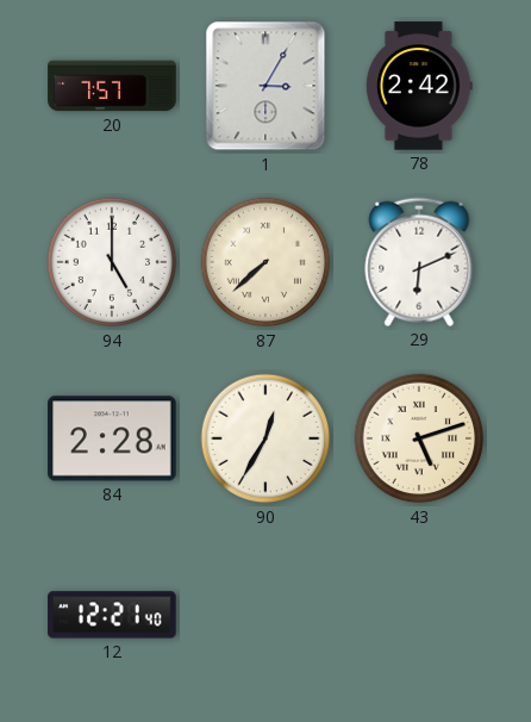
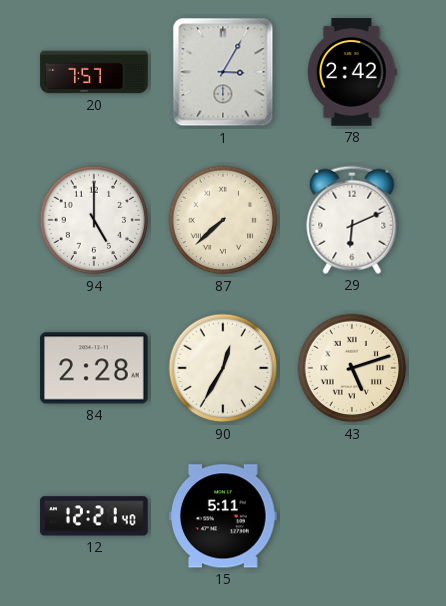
15: none -> 5:11
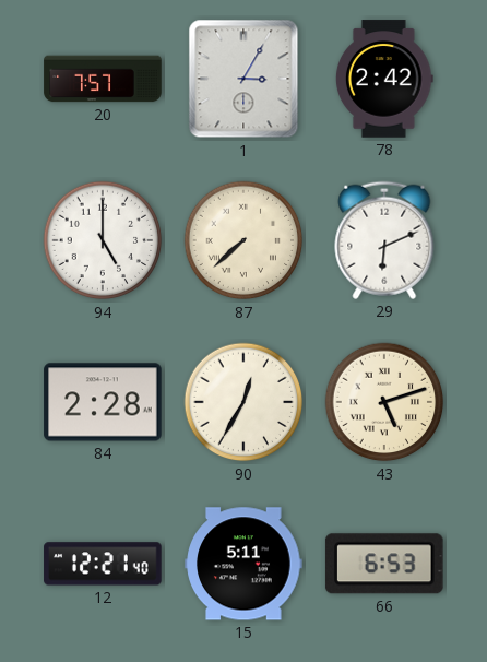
66: none -> 6:53
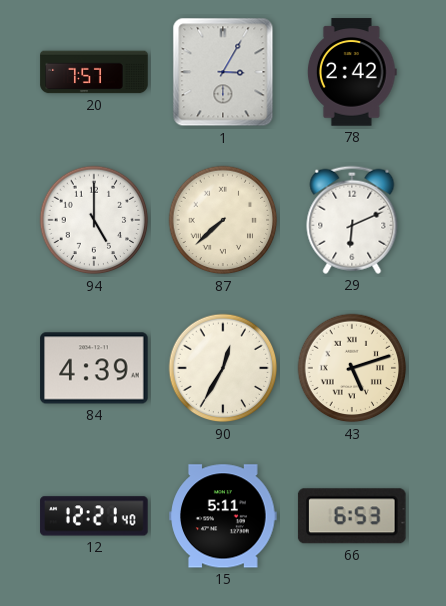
84: 2:28 -> 4:39
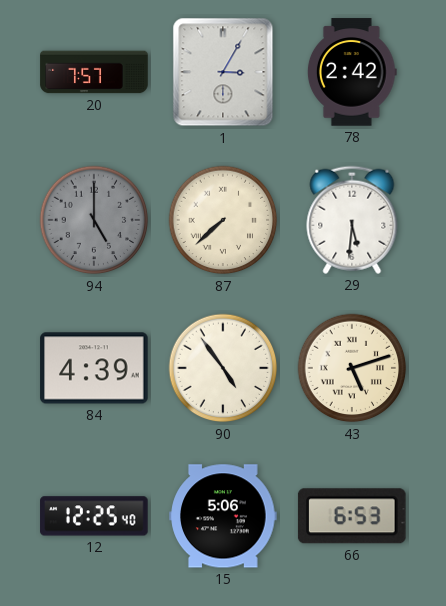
94 dial: white -> grey
29: 6:11 -> 5:31
90: 12:35 -> 4:54
12: 12:21 -> 12:25
15: 5:11 -> 5:06
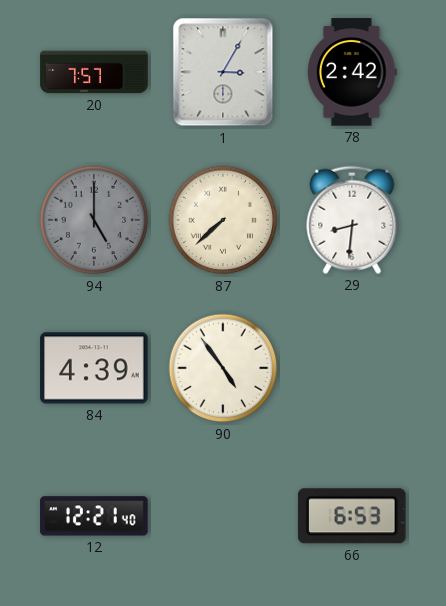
29: 5:31 -> 8:31
43: 5:12 -> none
12: 12:25 -> 12:21
15: 5:06 -> none
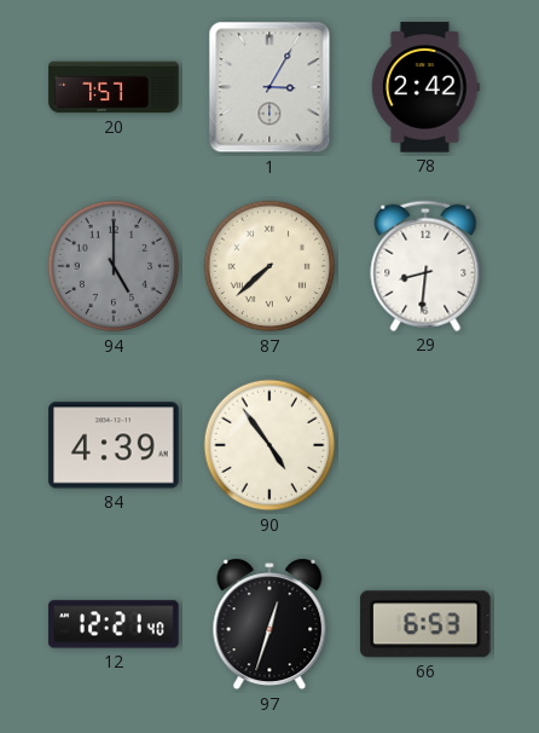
97: none -> 12:33
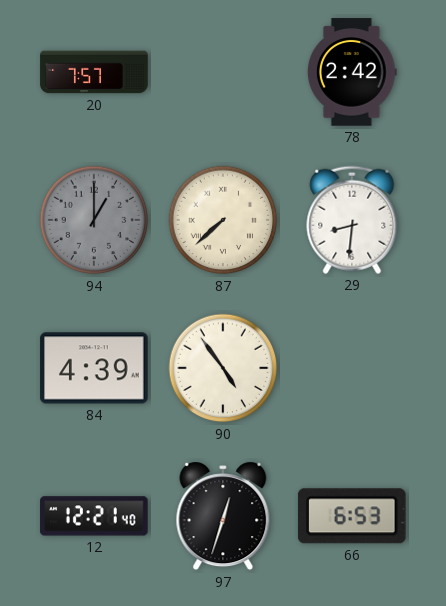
1: 3:05 -> none
94: 5:00 -> 1:00
